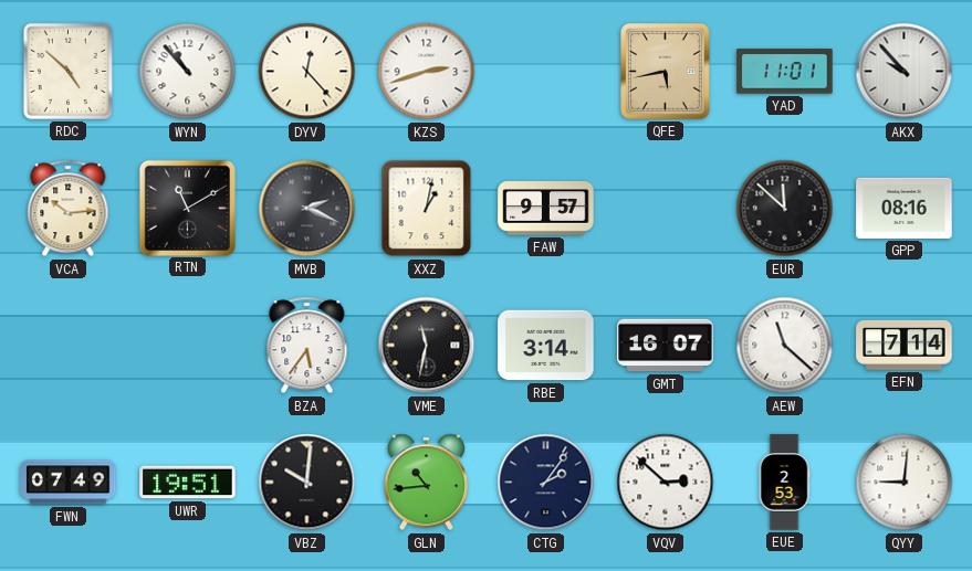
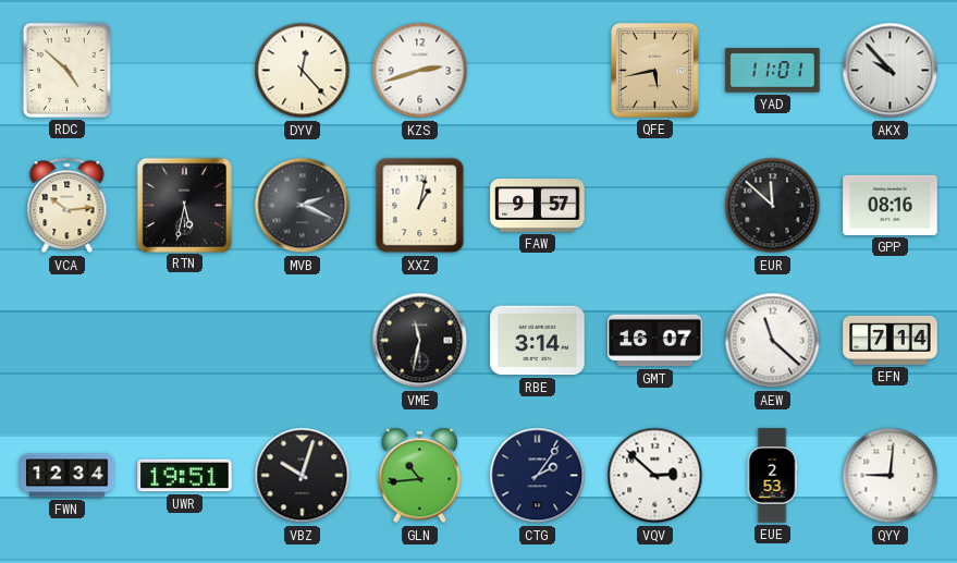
WYN: 10:53 -> none
RTN: 11:10 -> 5:32
BZA: 5:36 -> none
FWN: 07:49 -> 12:34
VBZ: 10:01 -> 10:03
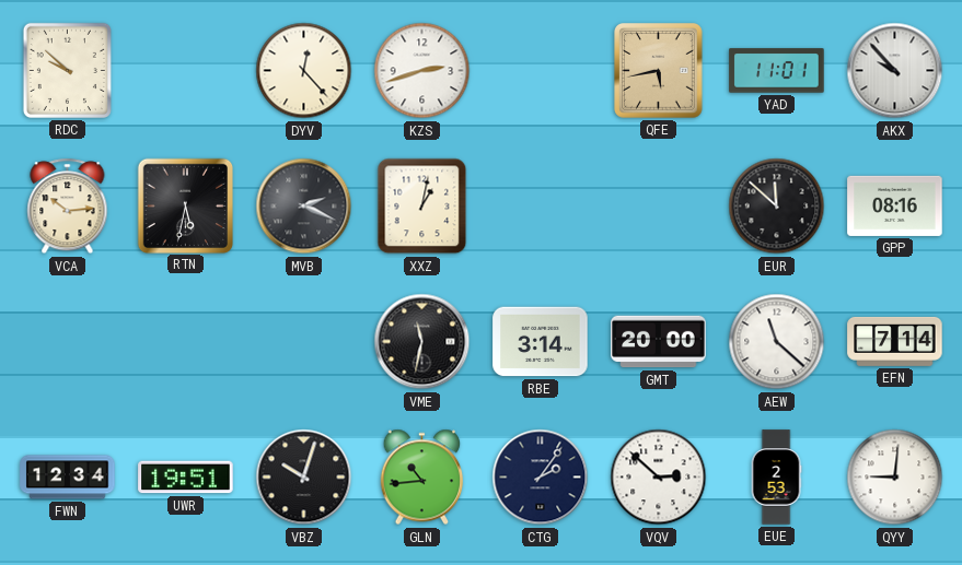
RDC: 4:52 -> 9:52
FAW: 9:57 -> none
GMT: 16:07 -> 20:00
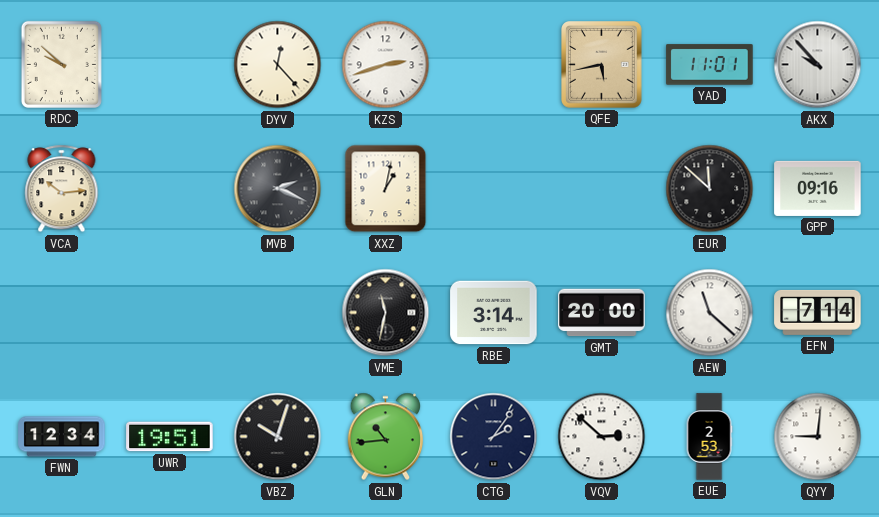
RTN: 5:32 -> none
GPP: 08:16 -> 09:16
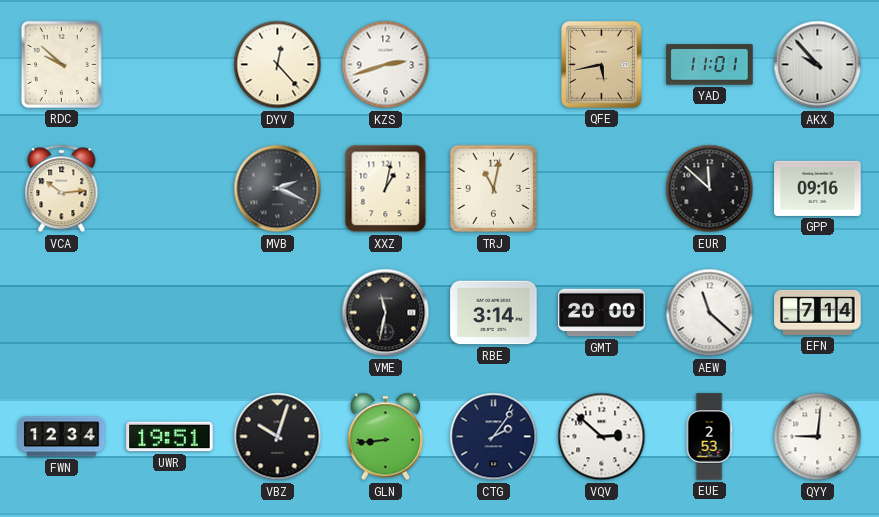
TRJ: none -> 11:02
GLN: 10:44 -> 8:44
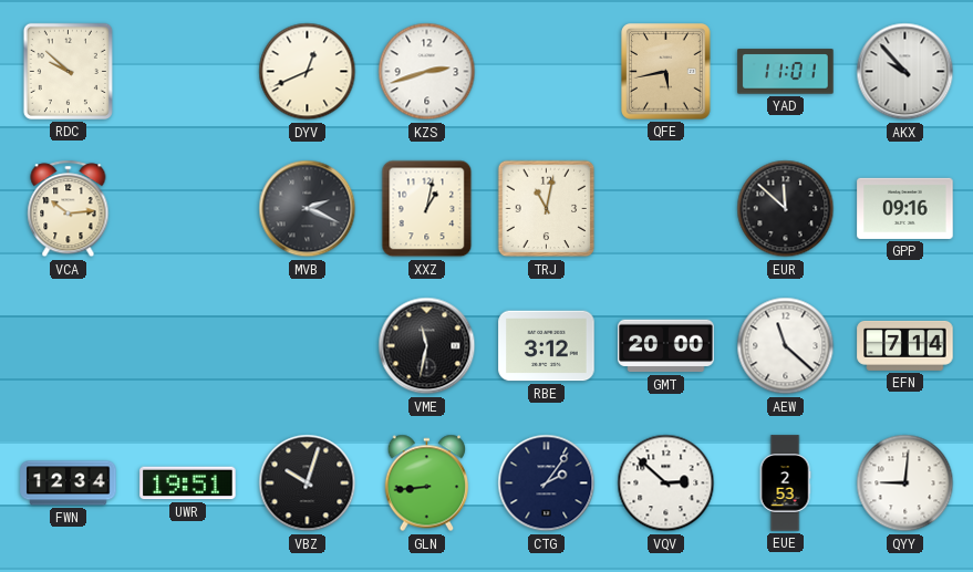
DYV: 12:23 -> 12:41
RBE: 3:14 -> 3:12
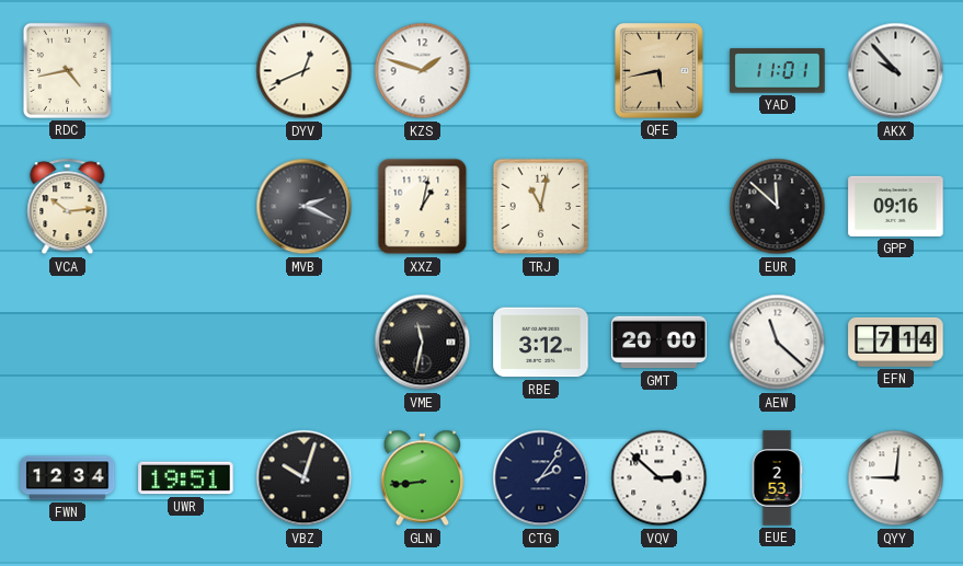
RDC: 9:52 -> 4:43
KZS: 2:42 -> 1:48
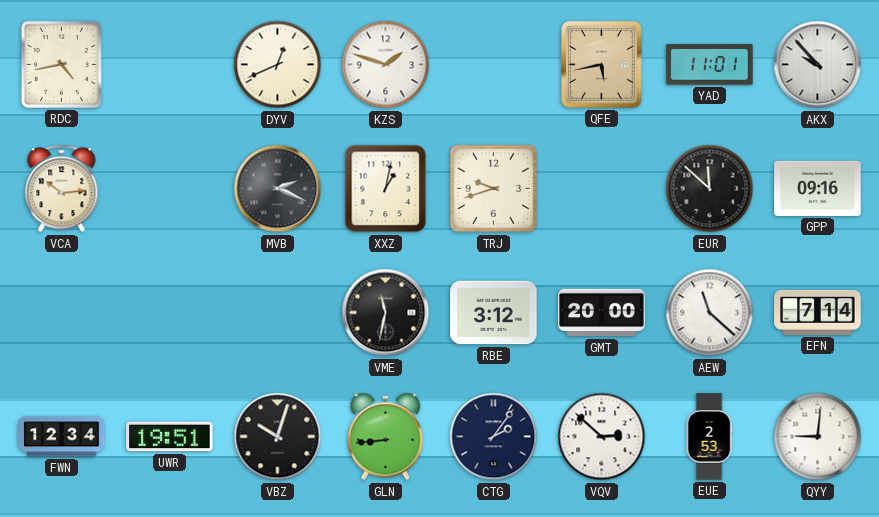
TRJ: 11:02 -> 9:42
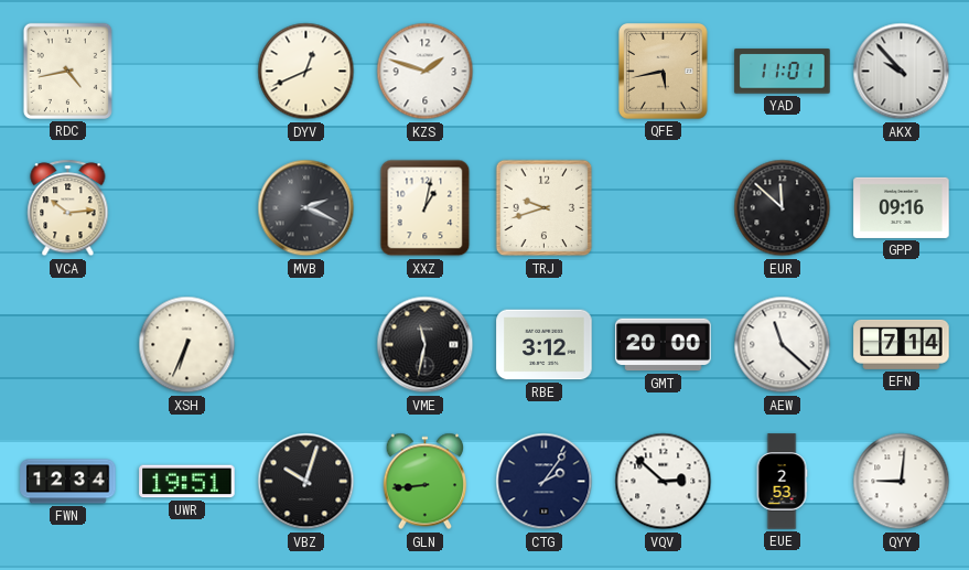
XSH: none -> 6:34
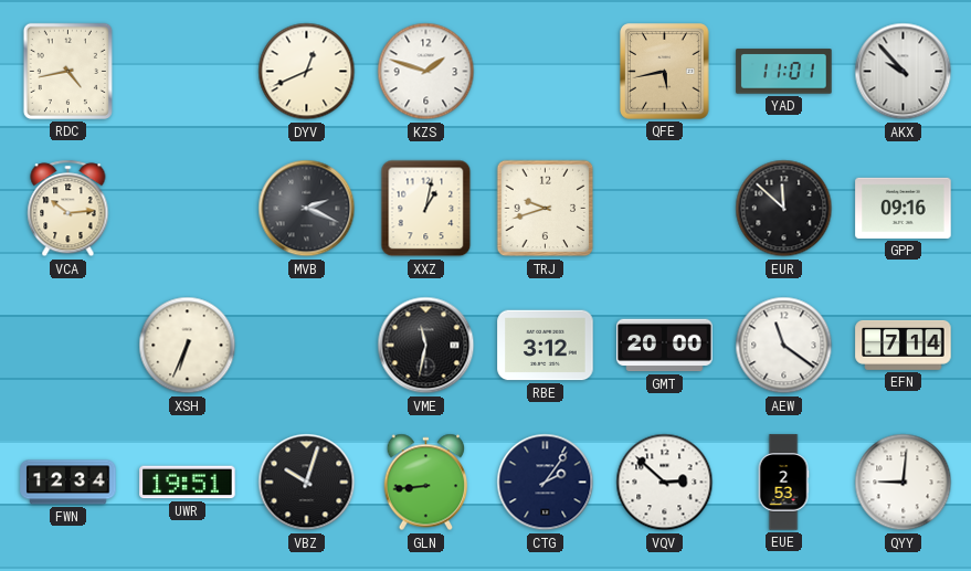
AEW: 11:22 -> 11:21
